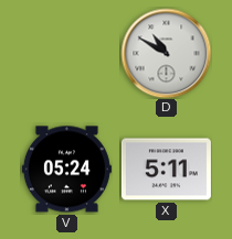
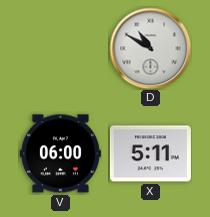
V: 05:24 -> 06:00
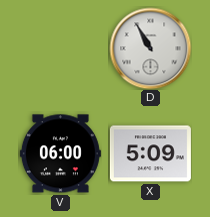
D: 10:50 -> 10:55
X: 5:11 -> 5:09
